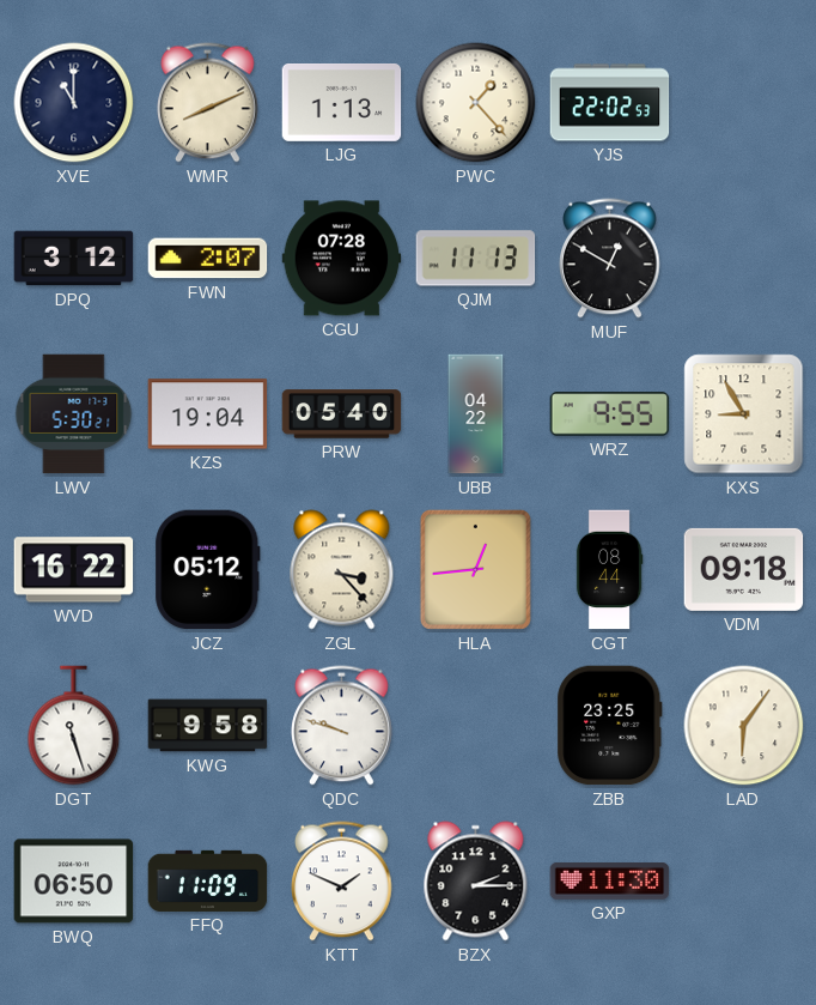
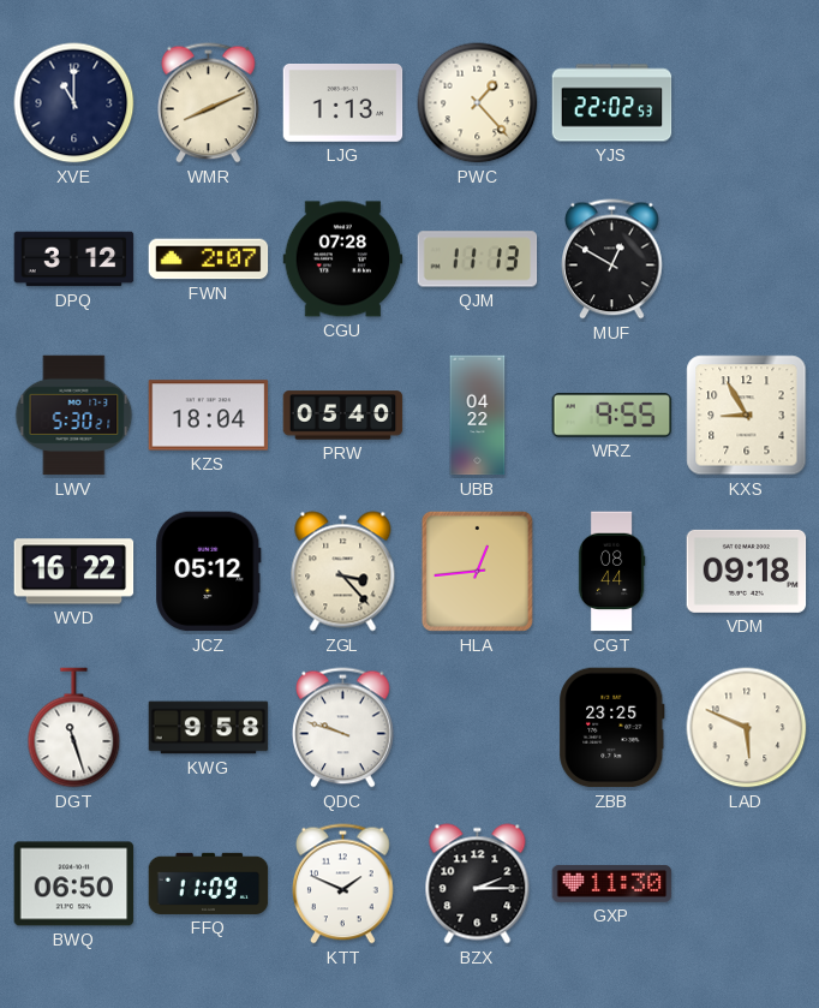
KZS: 19:04 -> 18:04
LAD: 6:06 -> 5:49
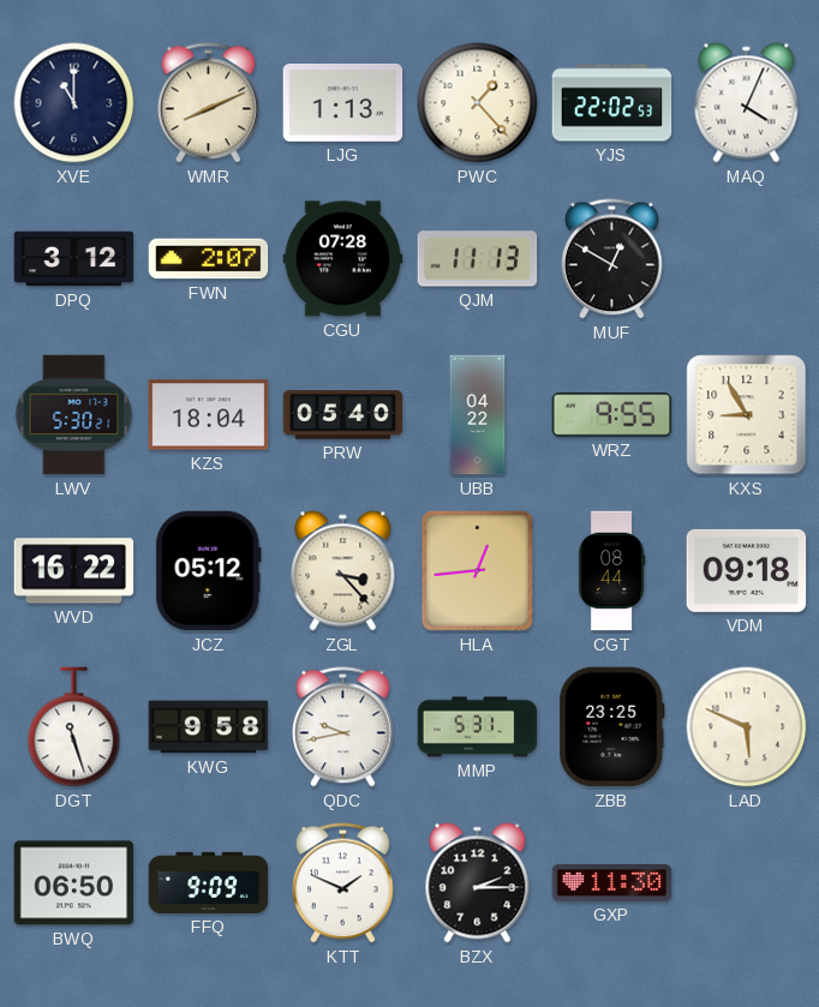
MAQ: none -> 4:04
QDC: 9:48 -> 9:43
MMP: none -> 5:31
FFQ: 11:09 -> 9:09
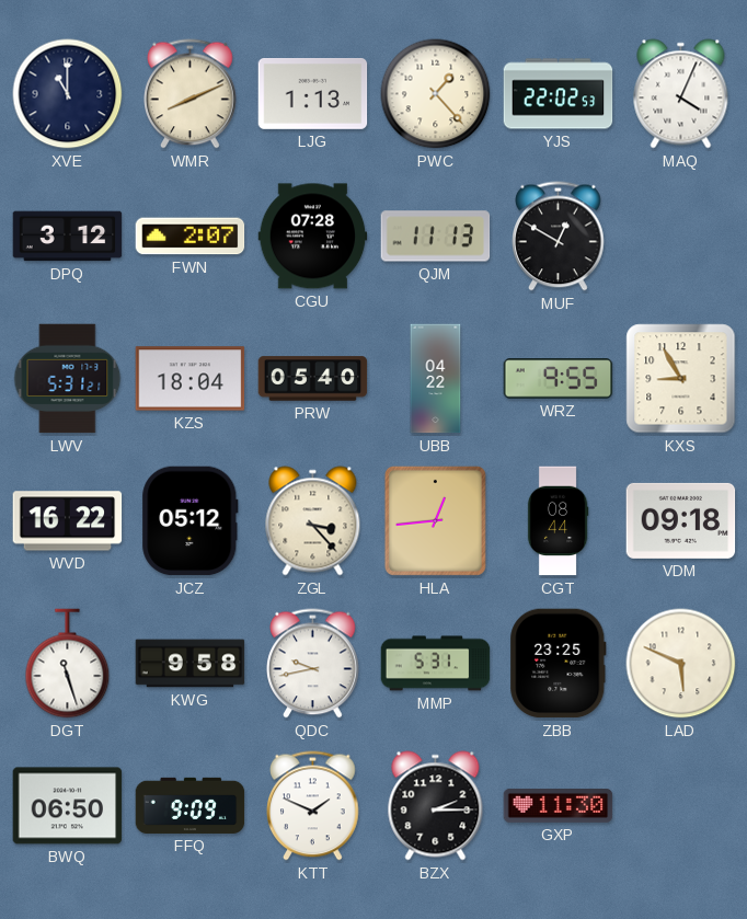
LWV: 5:30 -> 5:31
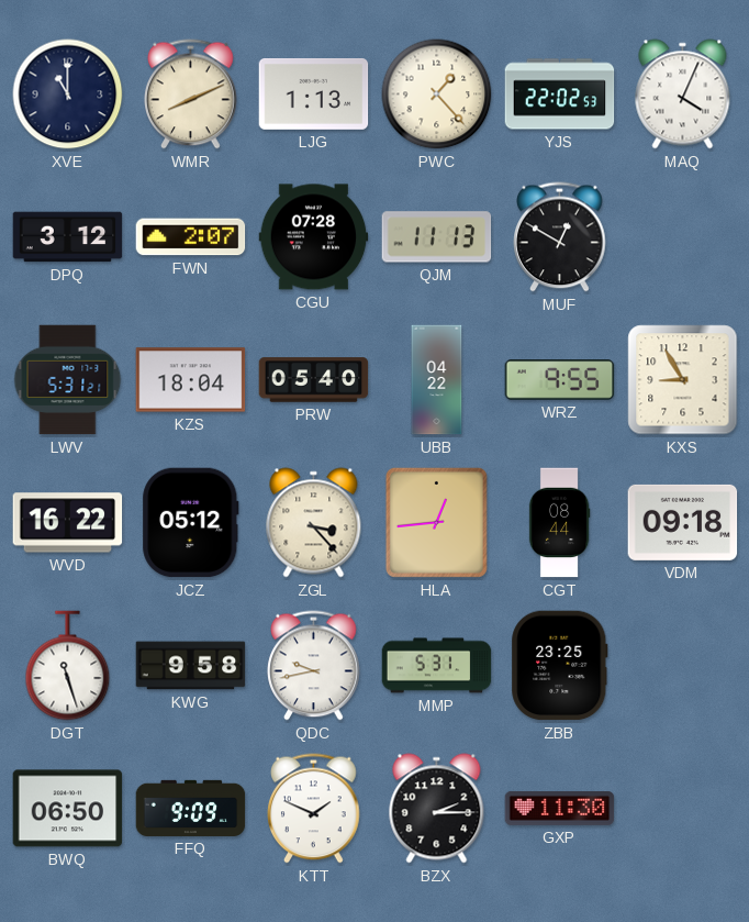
LAD: 5:49 -> none
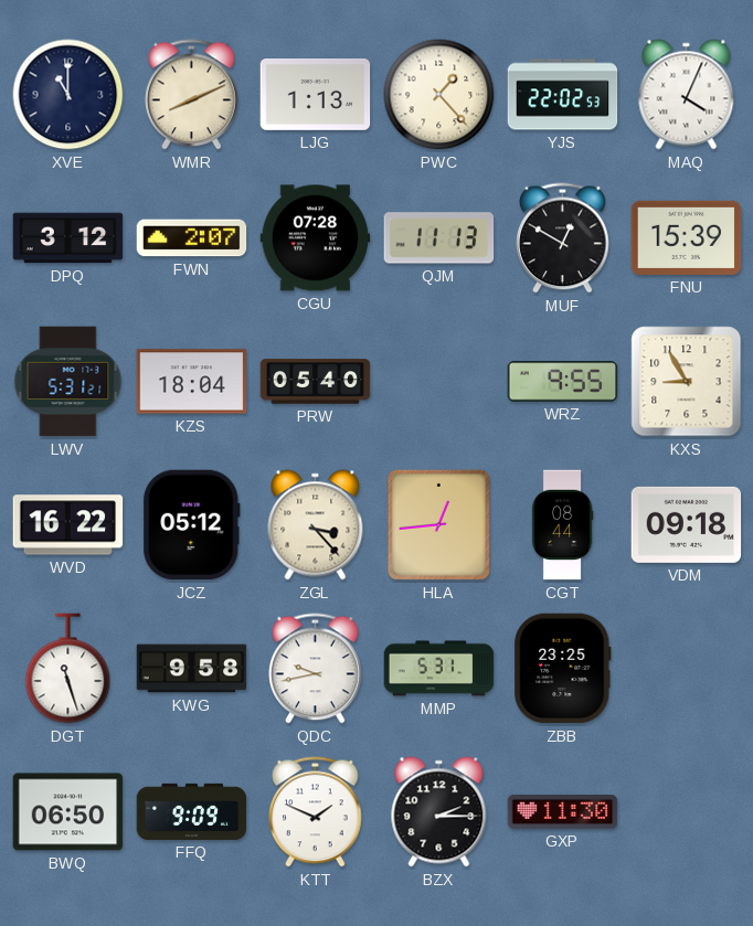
FNU: none -> 15:39
UBB: 04:22 -> none
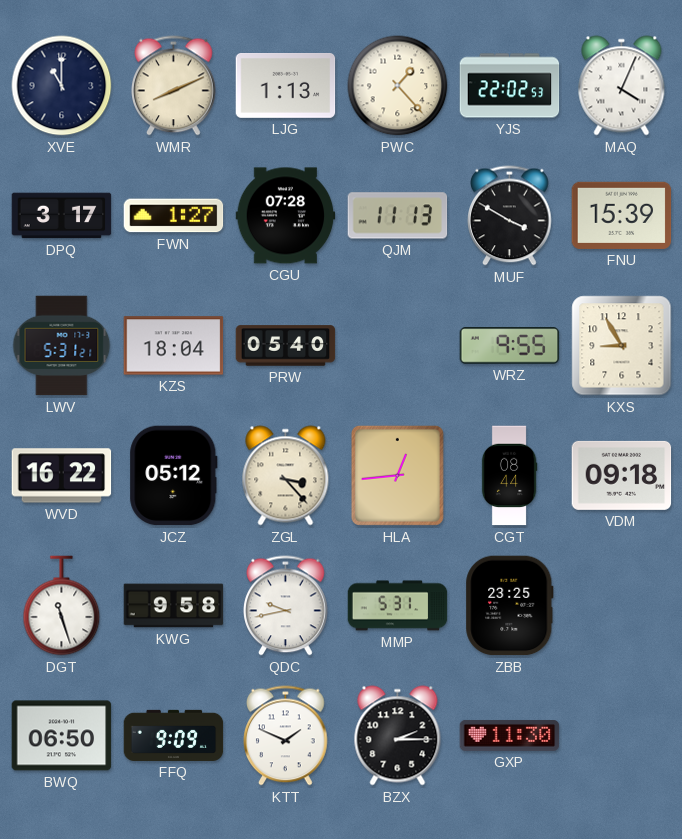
DPQ: 3:12 -> 3:17
FWN: 2:07 -> 1:27
MUF: 12:50 -> 3:50
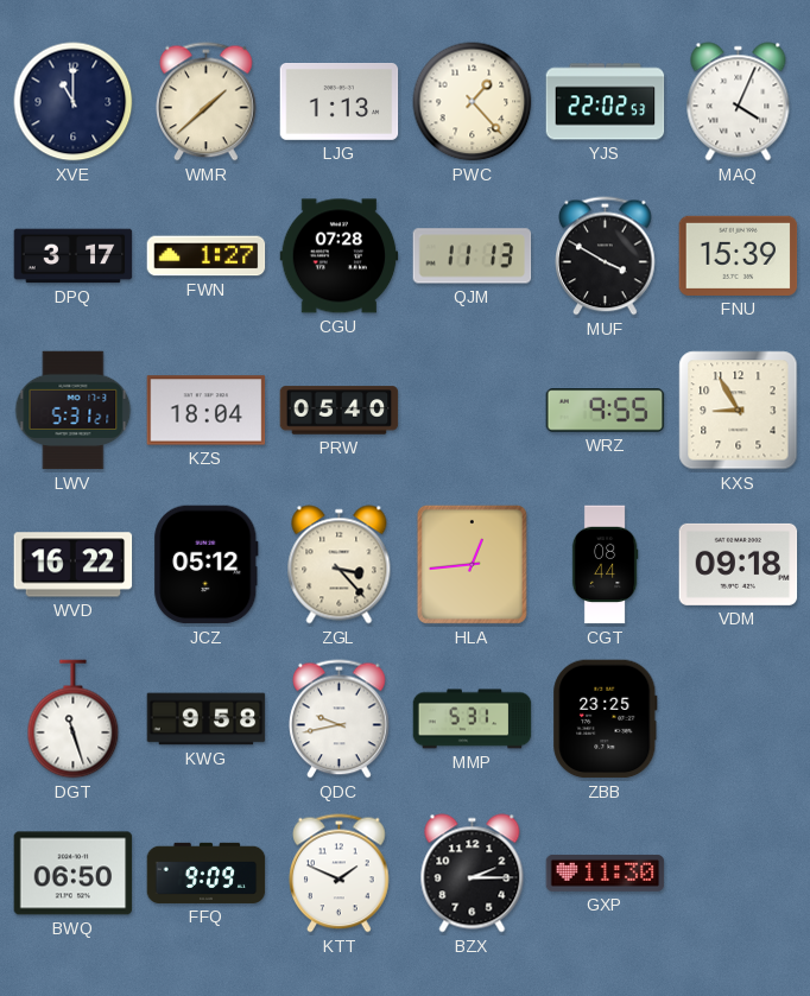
WMR: 8:11 -> 1:38
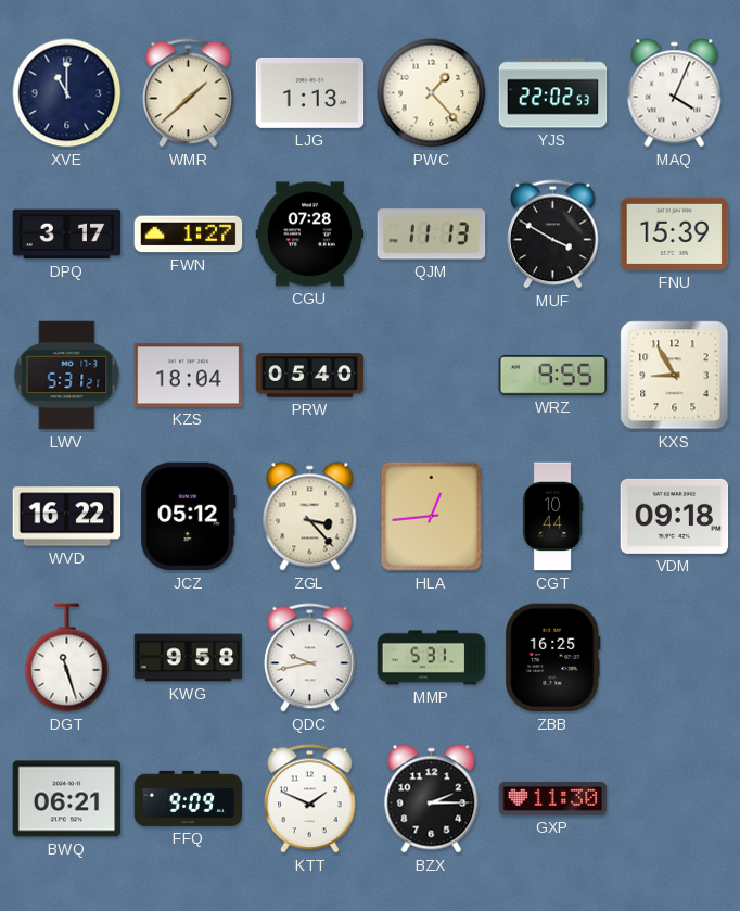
CGT: 08:44 -> 10:44
ZBB: 23:25 -> 16:25
BWQ: 06:50 -> 06:21
